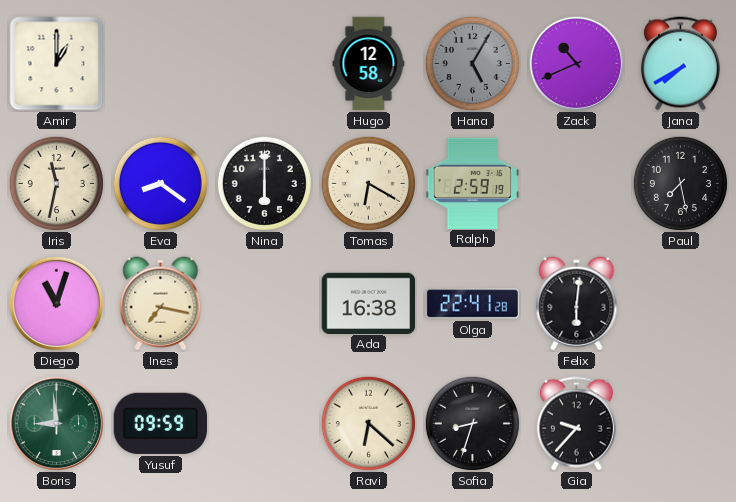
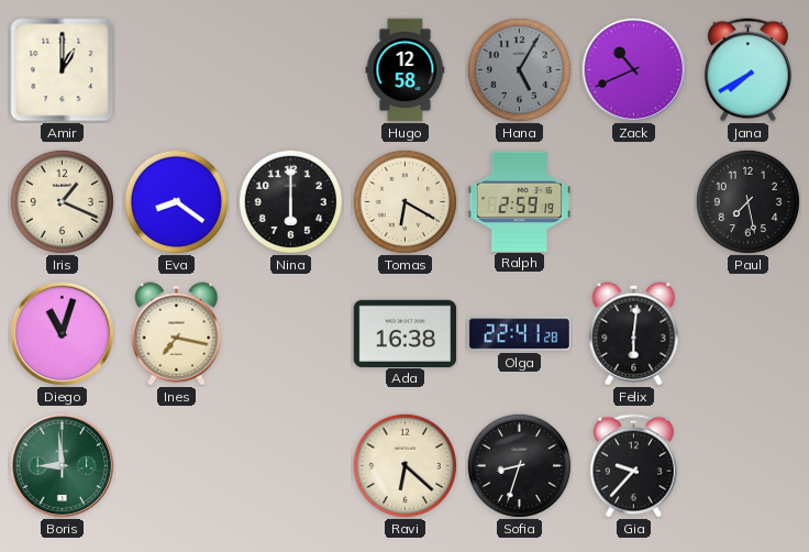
Iris: 11:32 -> 1:19
Yusuf: 09:59 -> none
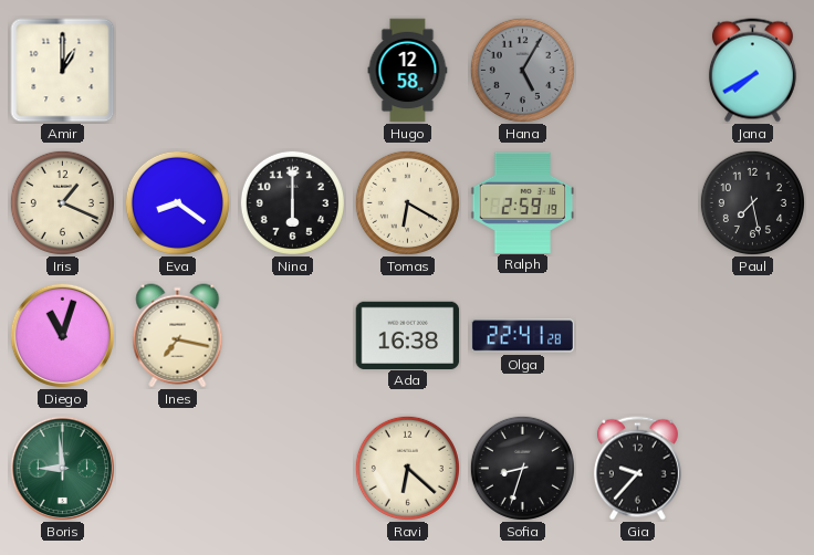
Zack: 10:41 -> none
Felix: 6:01 -> none
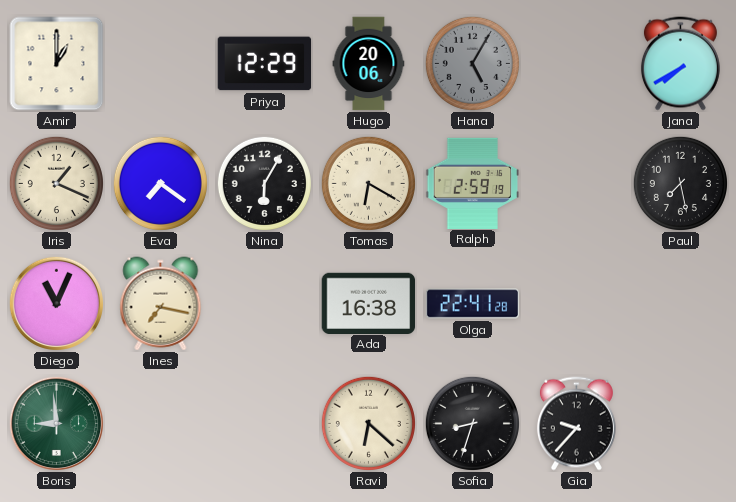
Priya: none -> 12:29
Hugo: 12:58 -> 20:06
Eva: 8:21 -> 7:21
Nina: 6:00 -> 6:05
Diego: 11:03 -> 11:04
